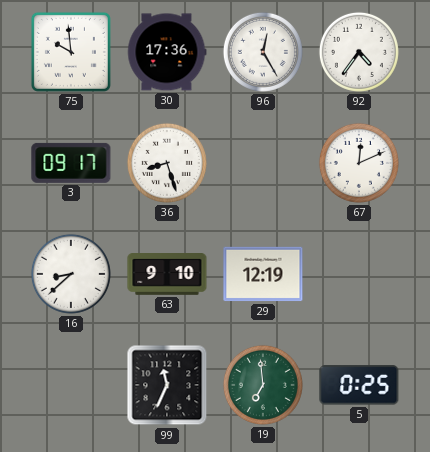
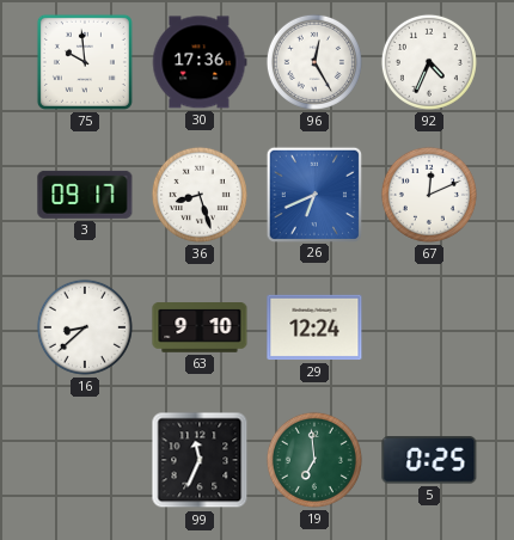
92: 4:36 -> 4:34
26: none -> 6:41
29: 12:19 -> 12:24
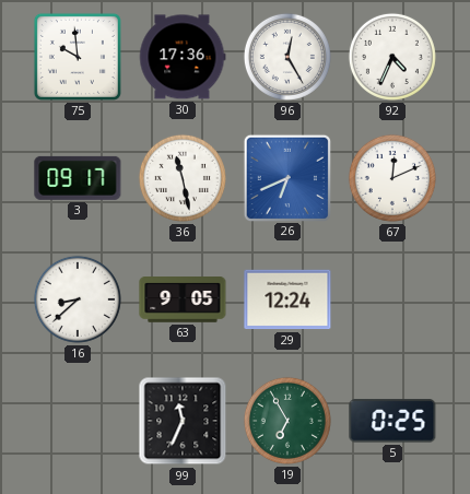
36: 8:27 -> 11:28
63: 9:10 -> 9:05
19: 6:59 -> 6:55
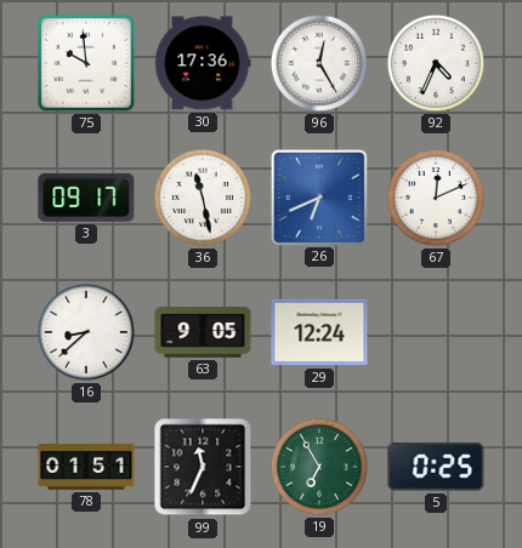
78: none -> 01:51
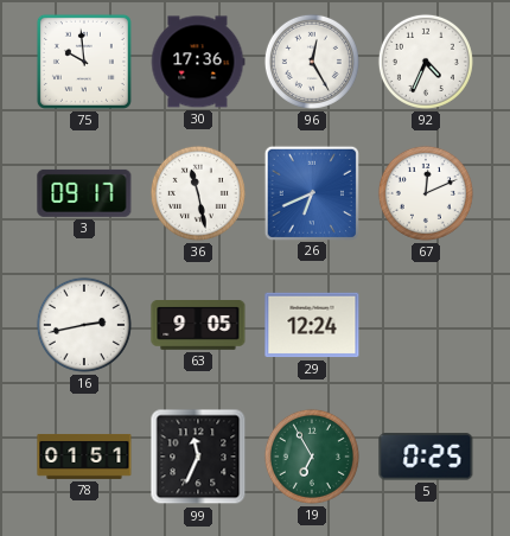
16: 8:38 -> 2:43
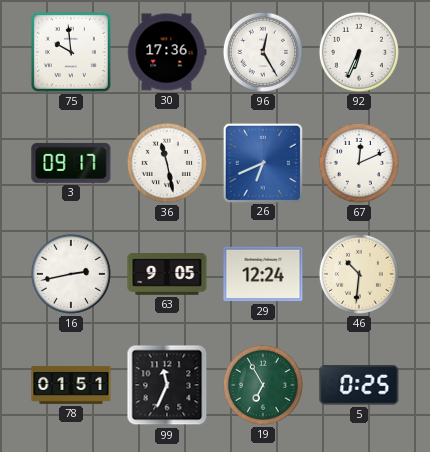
92: 4:34 -> 6:34
46: none -> 10:31
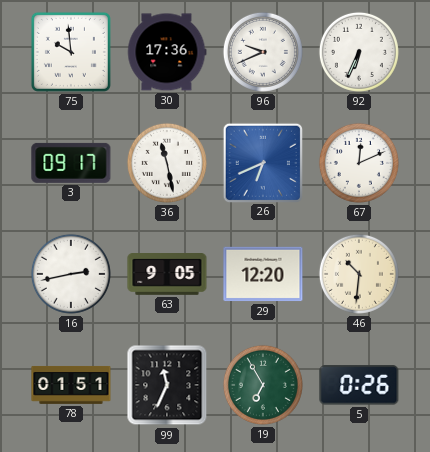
96: 12:25 -> 9:41
29: 12:24 -> 12:20
5: 0:25 -> 0:26
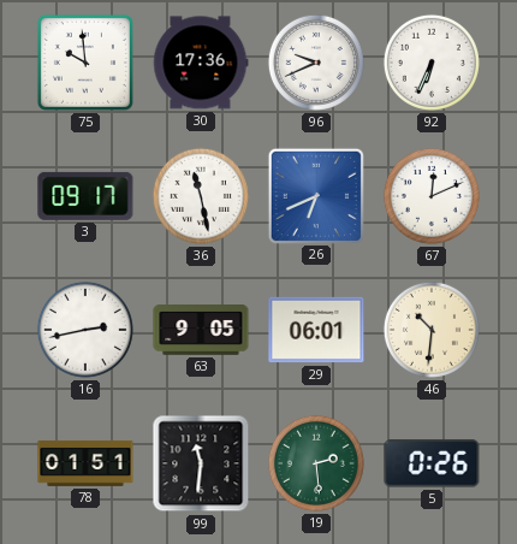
29: 12:20 -> 06:01
99: 11:34 -> 11:31
19: 6:55 -> 2:29
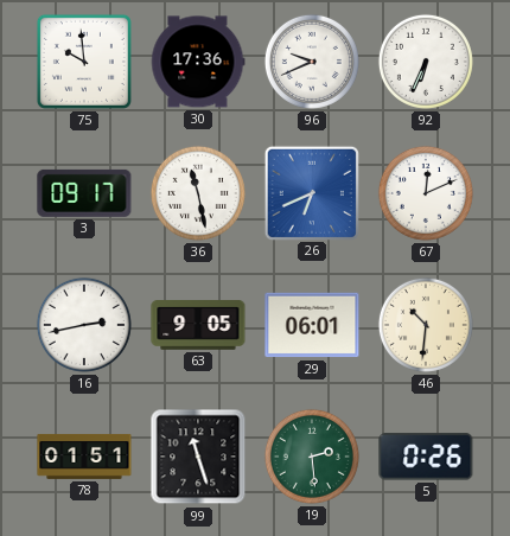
99: 11:31 -> 11:27
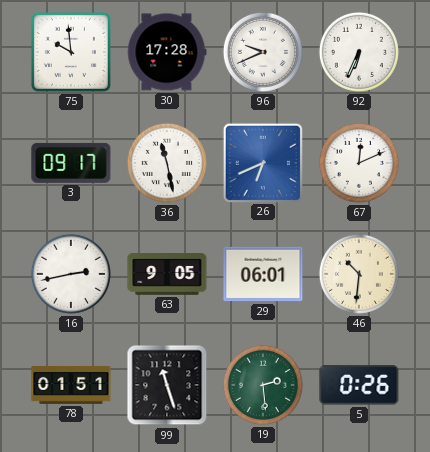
30: 17:36 -> 17:28
